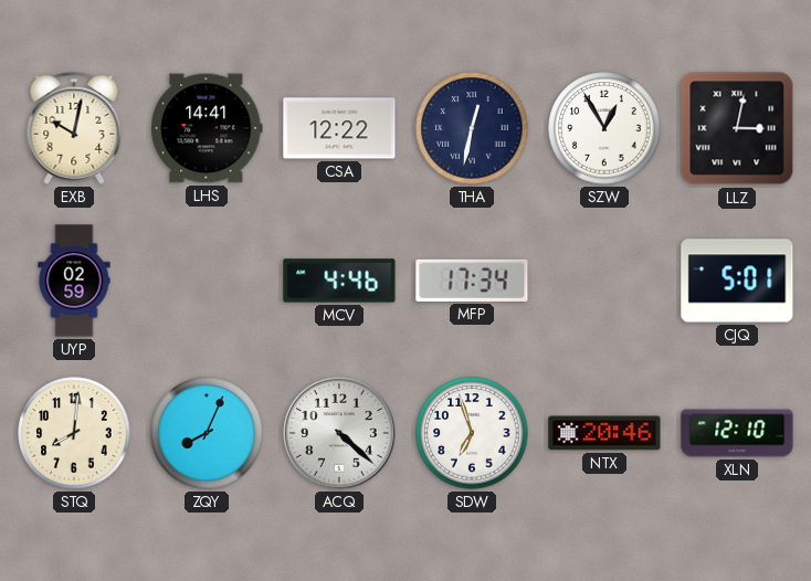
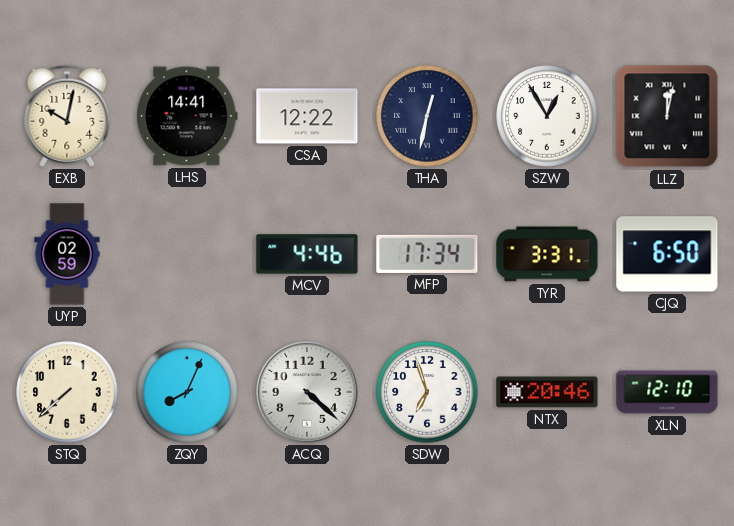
LLZ: 3:02 -> 12:02
TYR: none -> 3:31
CJQ: 5:01 -> 6:50
STQ: 8:01 -> 7:38
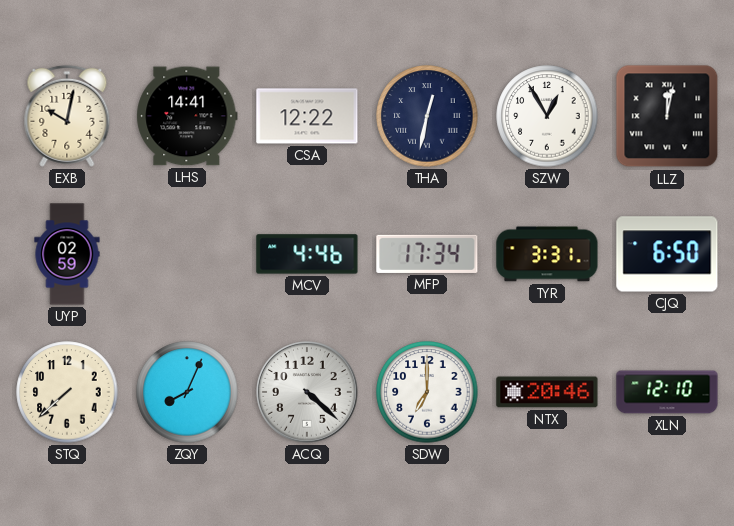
SDW: 6:57 -> 7:00
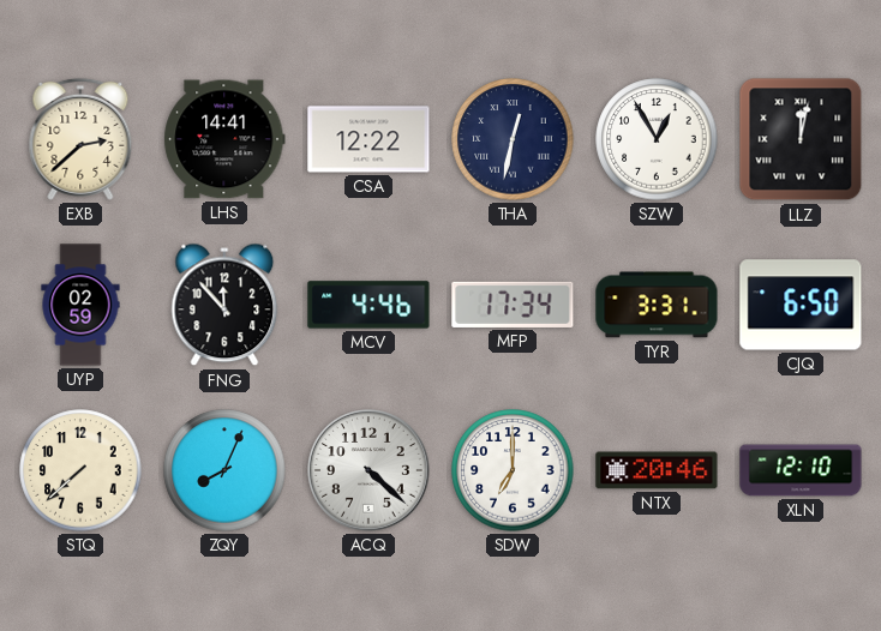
EXB: 10:02 -> 2:38
FNG: none -> 11:53
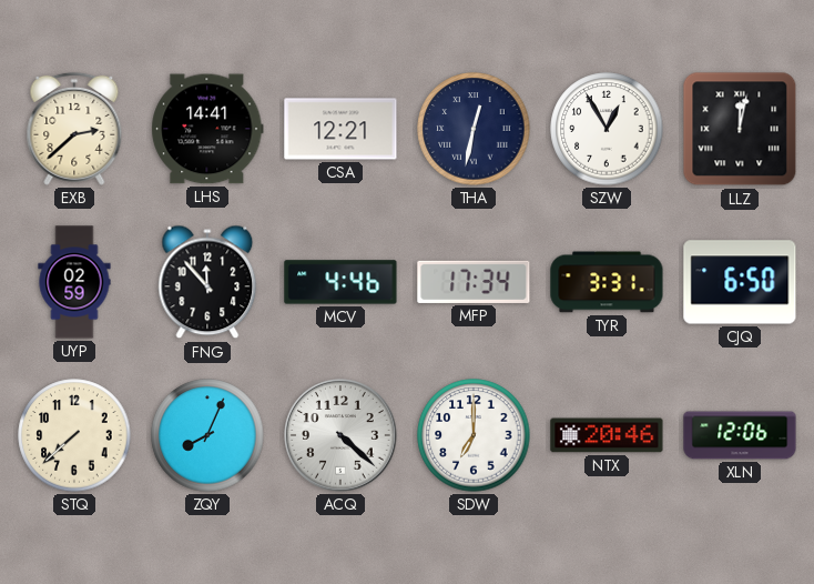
CSA: 12:22 -> 12:21
XLN: 12:10 -> 12:06
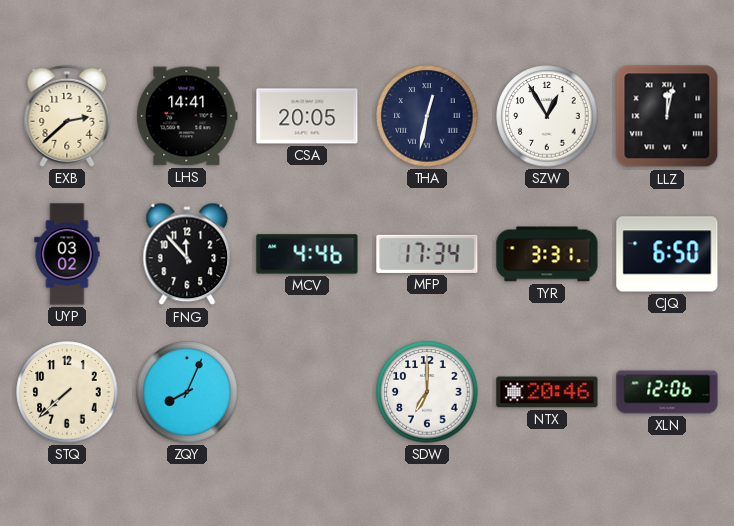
CSA: 12:21 -> 20:05
UYP: 02:59 -> 03:02
ACQ: 4:22 -> none
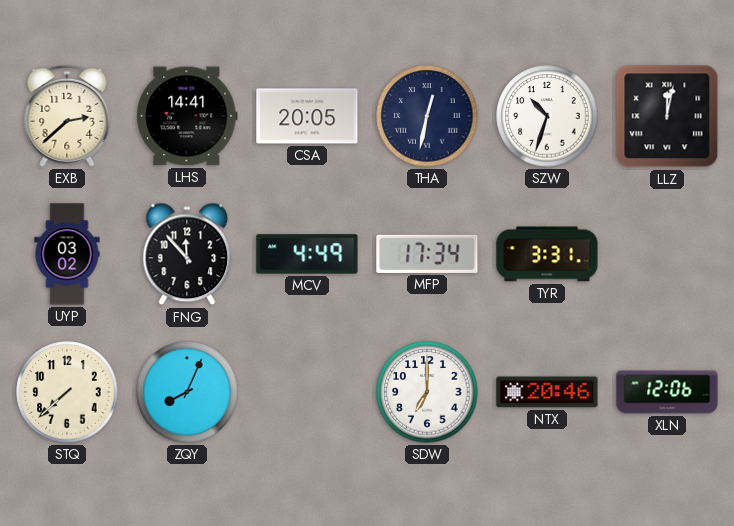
SZW: 12:55 -> 10:33
MCV: 4:46 -> 4:49
CJQ: 6:50 -> none
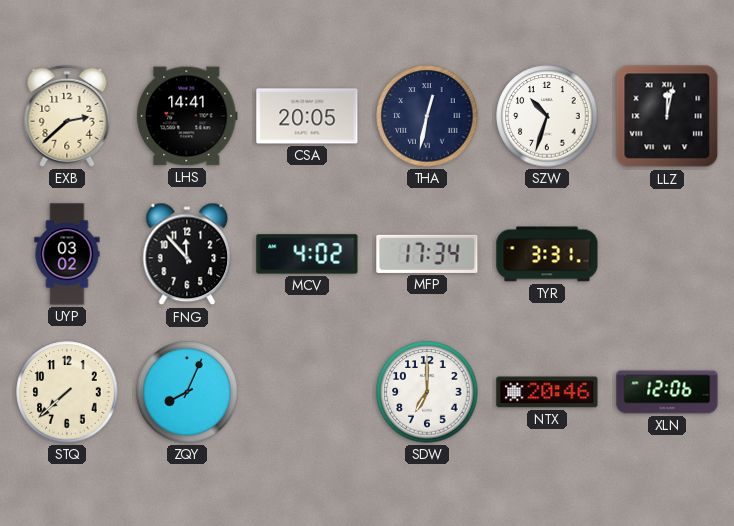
MCV: 4:49 -> 4:02
